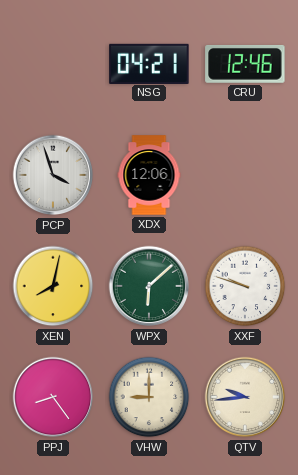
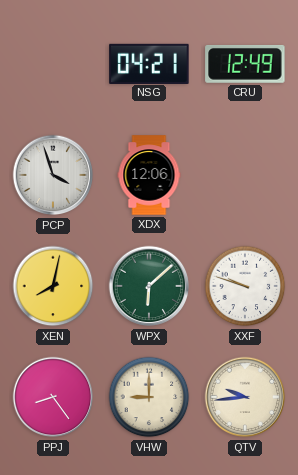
CRU: 12:46 -> 12:49
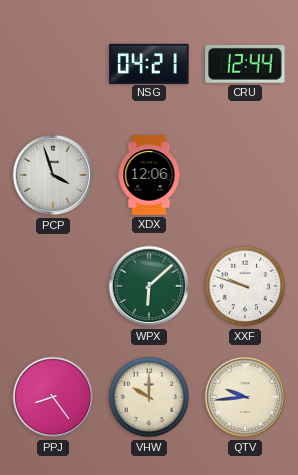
CRU: 12:49 -> 12:44
XEN: 8:02 -> none
VHW: 9:00 -> 10:00
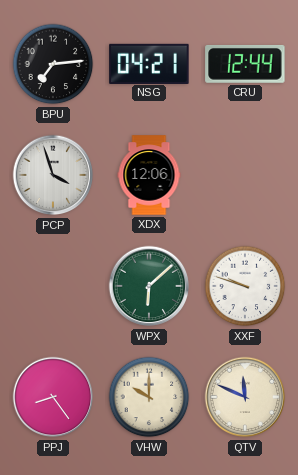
BPU: none -> 7:14
QTV: 9:44 -> 11:49
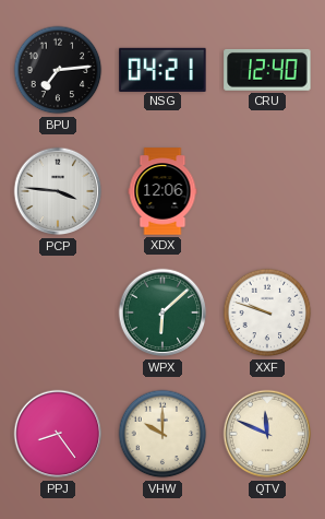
CRU: 12:44 -> 12:40
PCP: 3:57 -> 3:46
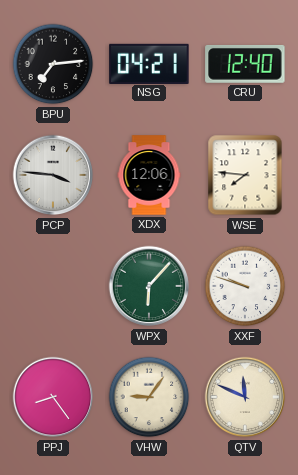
WSE: none -> 7:46
WPX: 6:08 -> 6:07
VHW: 10:00 -> 9:06
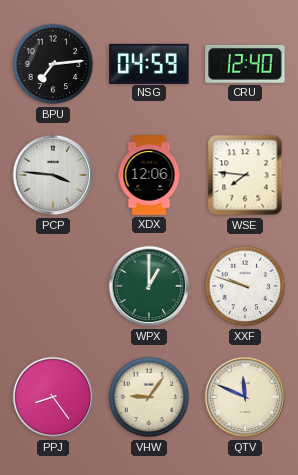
NSG: 04:21 -> 04:59
WPX: 6:07 -> 1:00
